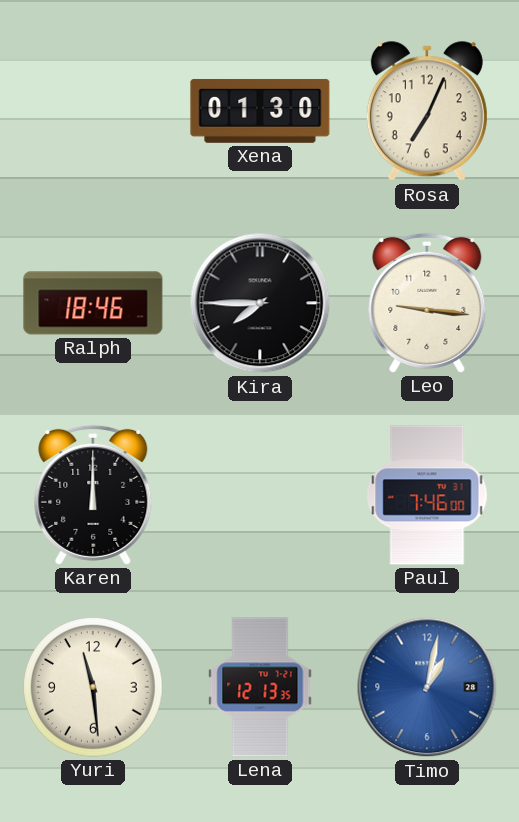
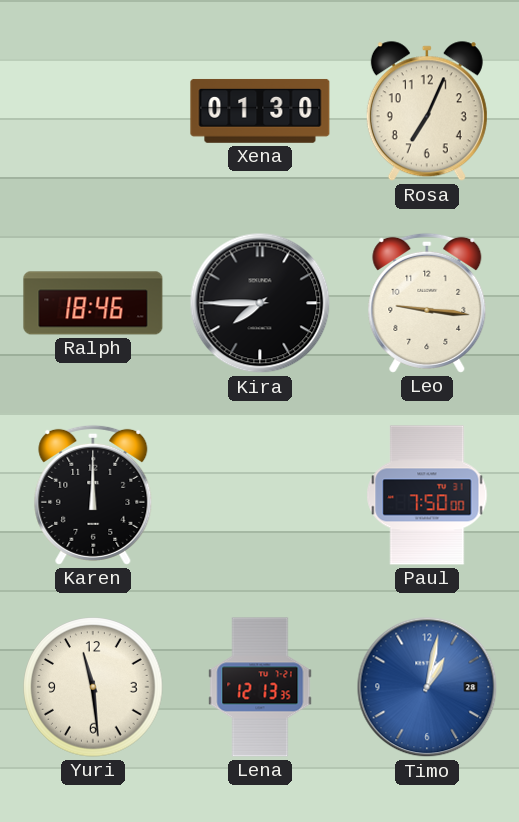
Paul: 7:46 -> 7:50
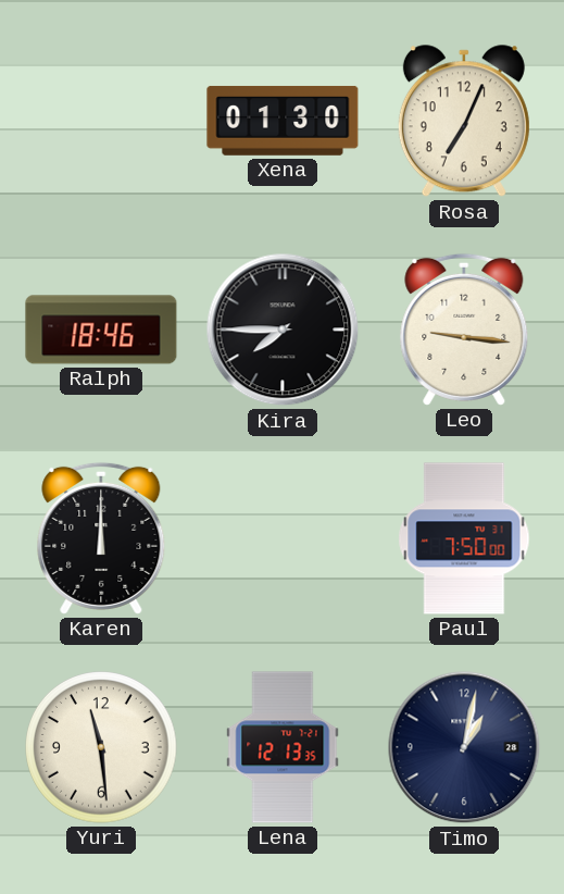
Timo dial: blue -> navy
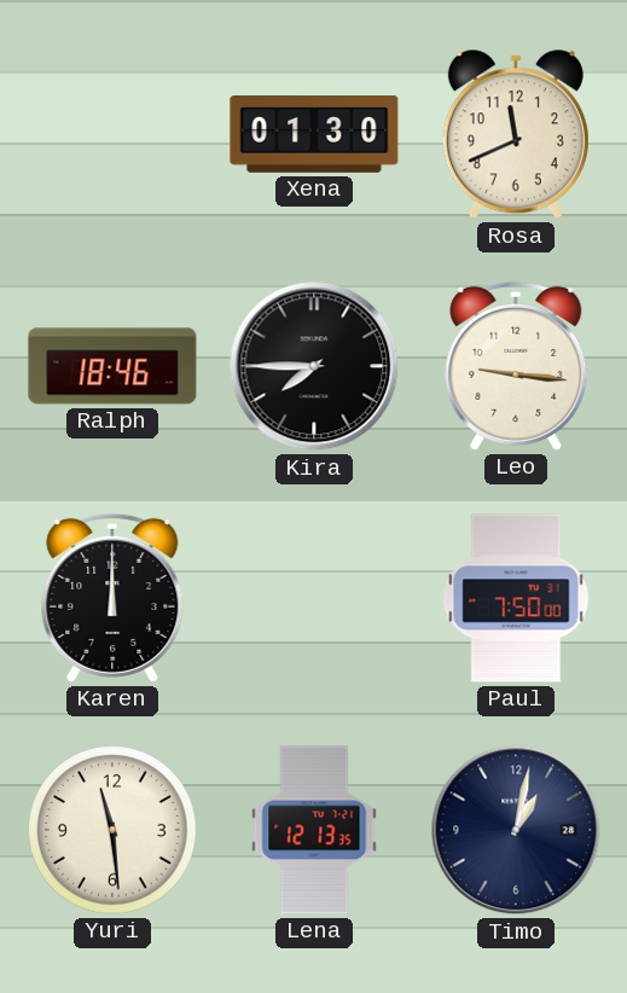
Rosa: 7:04 -> 11:41
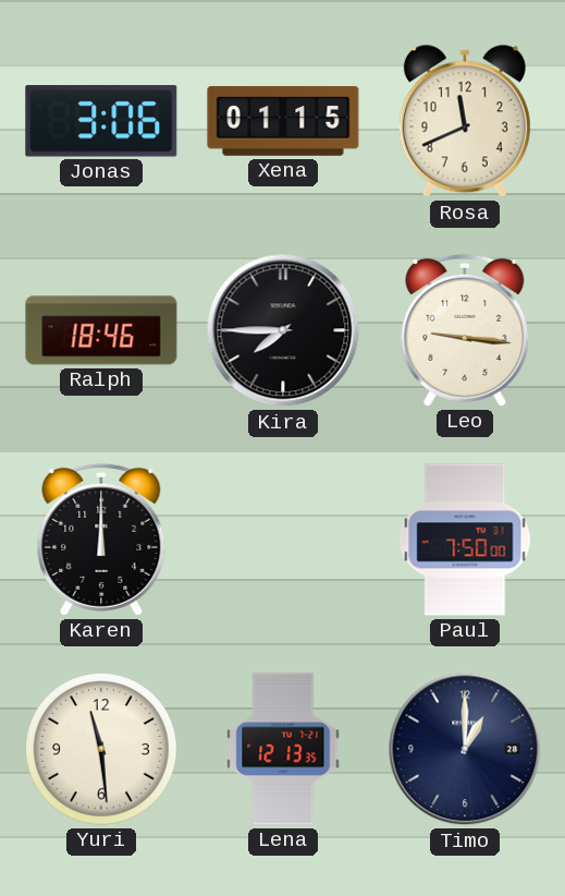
Jonas: none -> 3:06
Xena: 01:30 -> 01:15
Timo: 1:02 -> 1:00
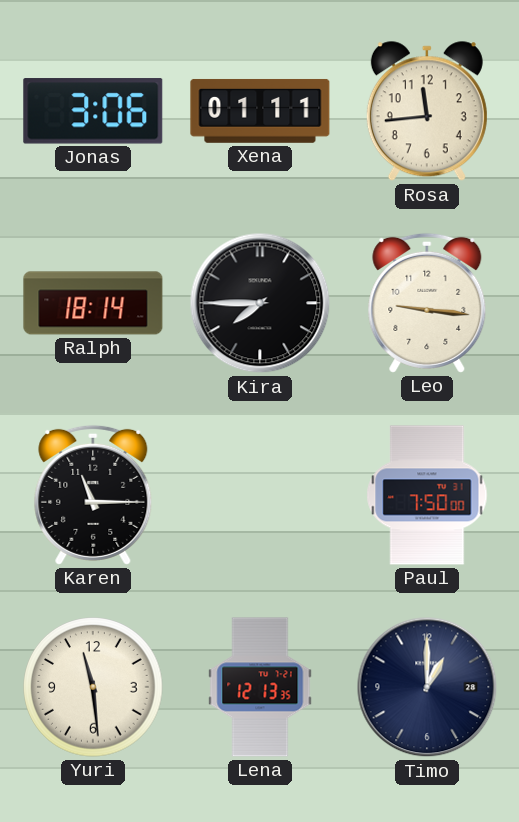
Xena: 01:15 -> 01:11
Rosa: 11:41 -> 11:44
Ralph: 18:46 -> 18:14
Karen: 12:00 -> 11:15
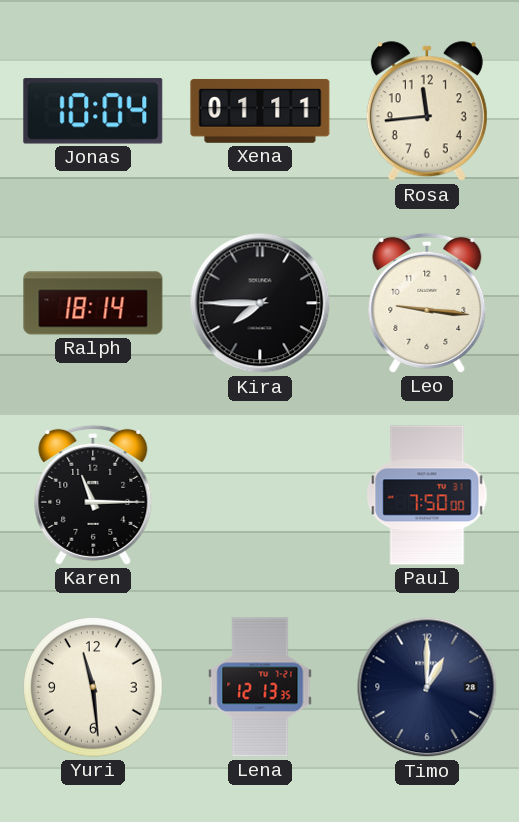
Jonas: 3:06 -> 10:04
